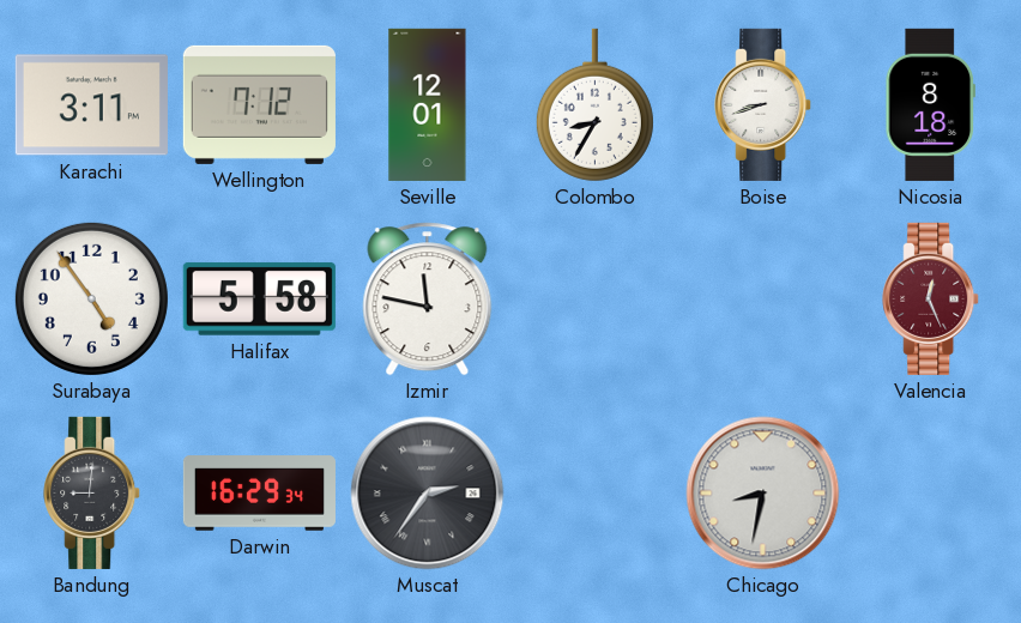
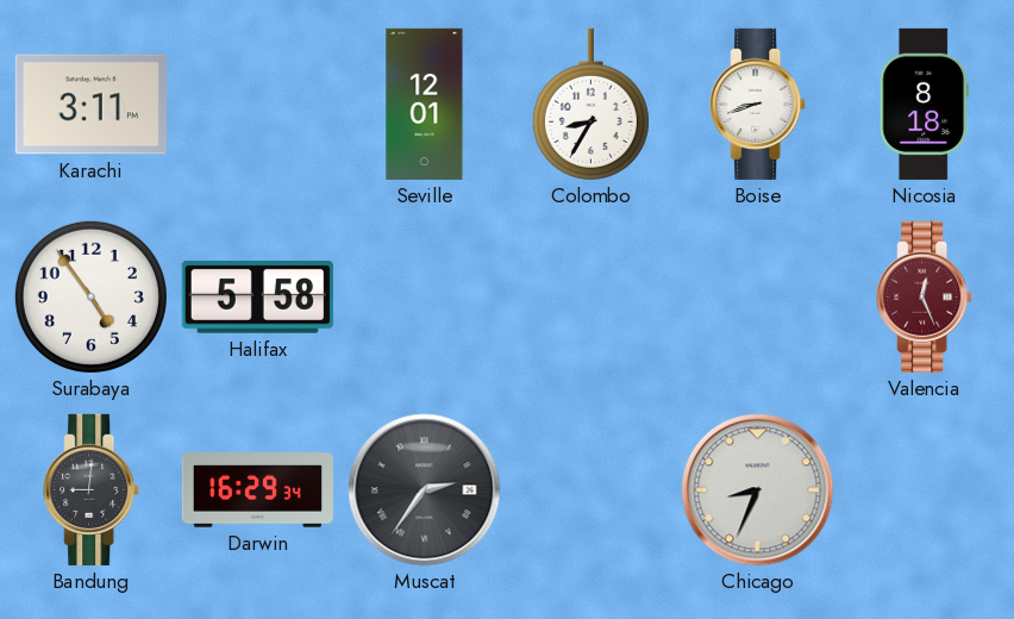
Wellington: 7:12 -> none
Izmir: 11:47 -> none
Chicago: 8:32 -> 8:34
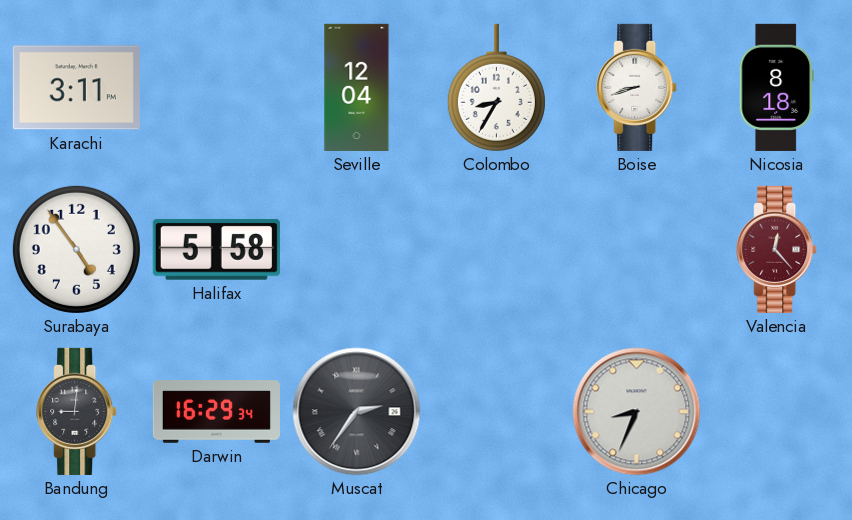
Seville: 12:01 -> 12:04
Valencia: 12:26 -> 12:23
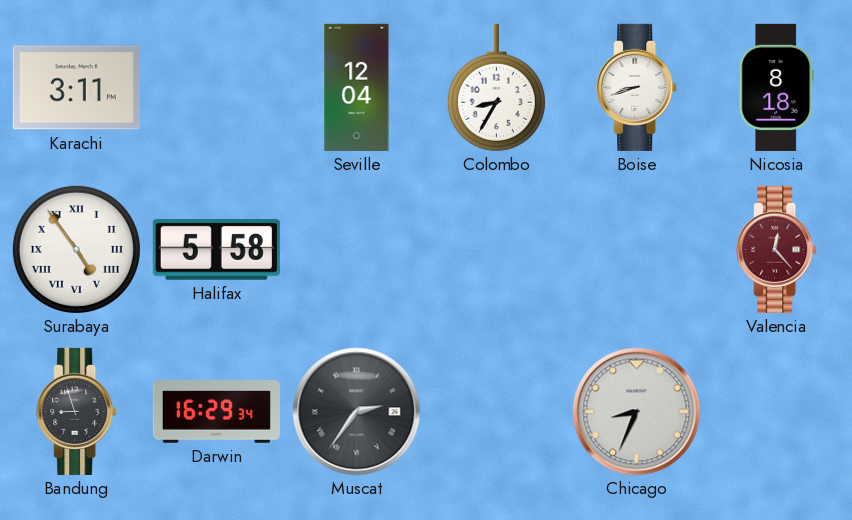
Surabaya numerals: Arabic -> Roman
Bandung: 9:01 -> 8:57
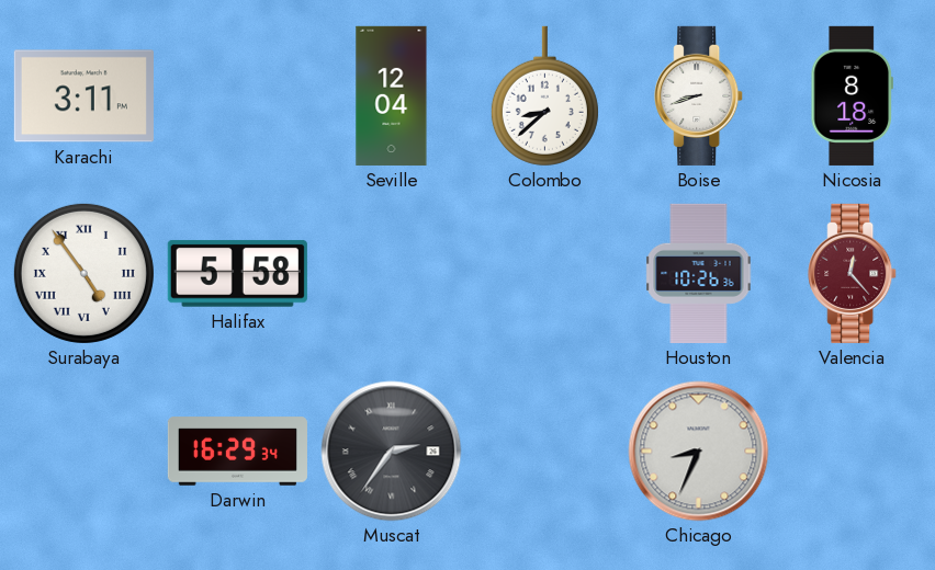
Colombo: 8:35 -> 8:38
Houston: none -> 10:26
Bandung: 8:57 -> none
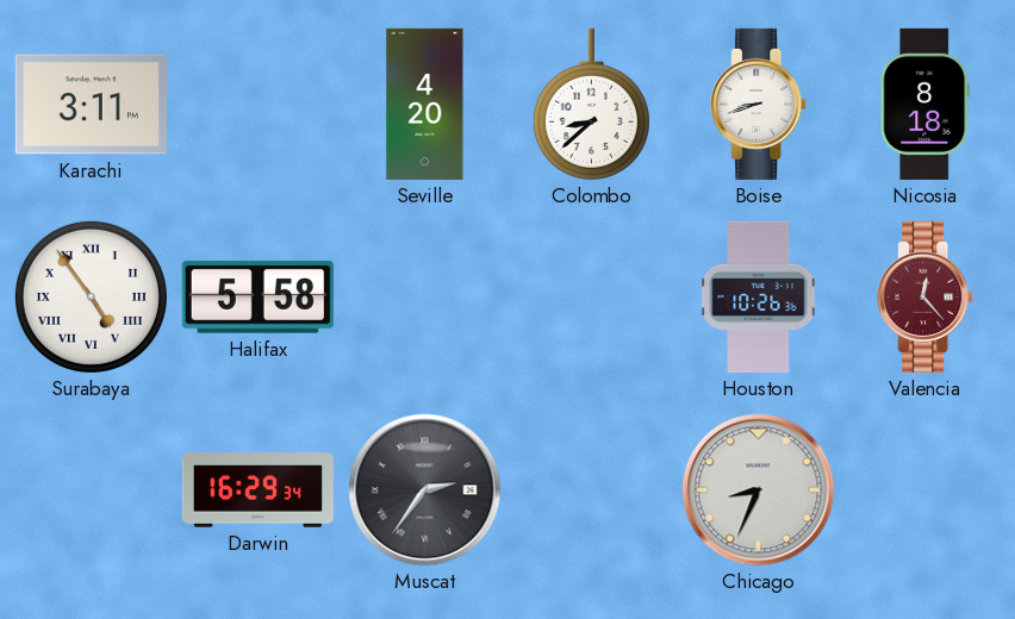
Seville: 12:04 -> 4:20
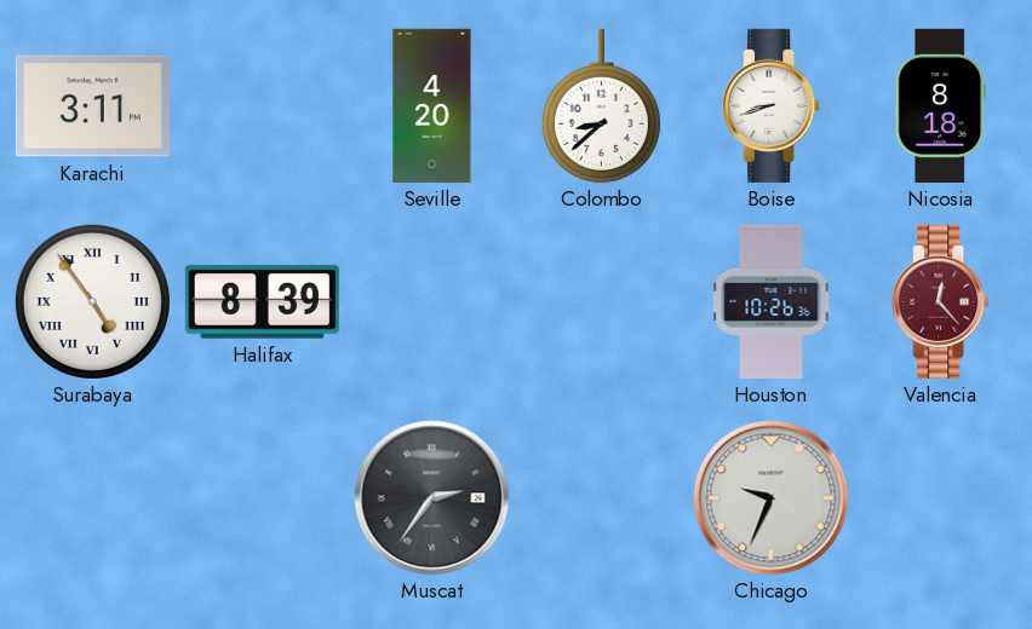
Halifax: 5:58 -> 8:39
Darwin: 16:29 -> none
Chicago: 8:34 -> 9:34
